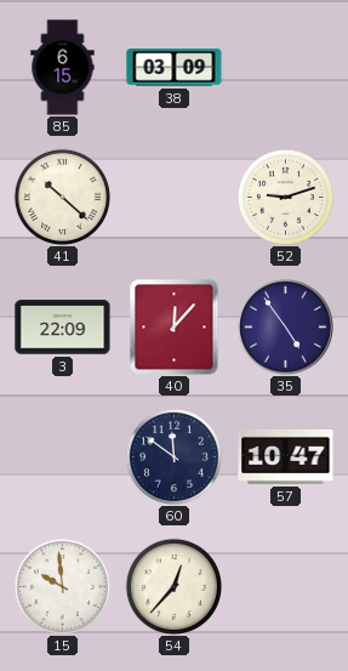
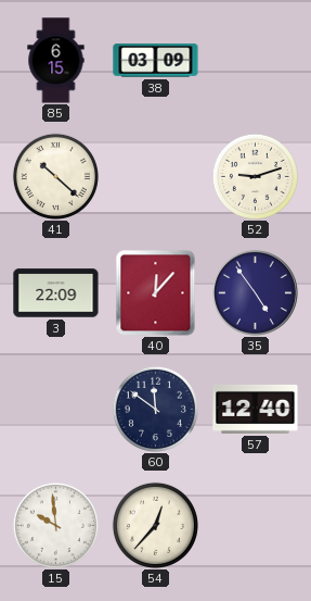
57: 10:47 -> 12:40
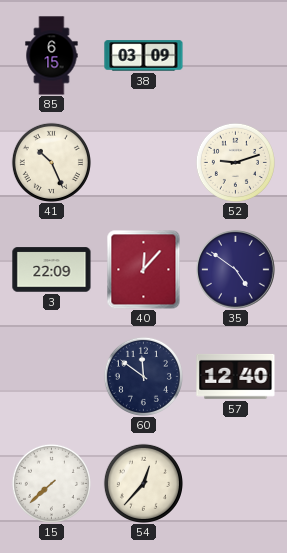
41: 10:22 -> 10:26
35: 4:54 -> 4:51
15: 9:59 -> 7:38
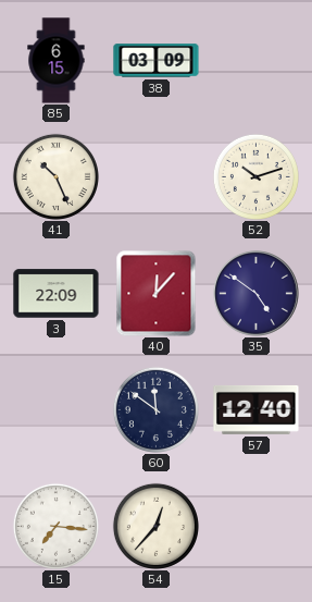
52: 9:12 -> 10:12
15: 7:38 -> 7:16
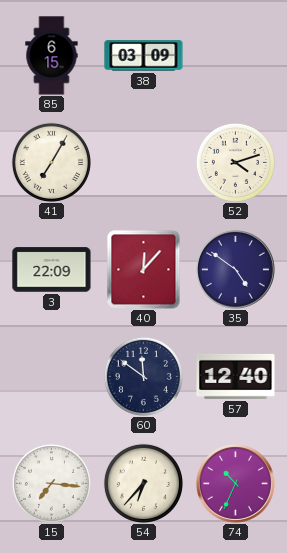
41: 10:26 -> 7:05
52: 10:12 -> 4:12
54: 12:37 -> 6:37
74: none -> 10:34
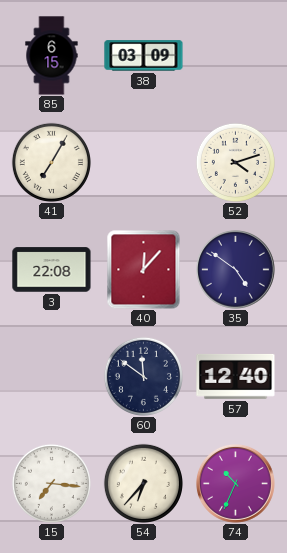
3: 22:09 -> 22:08
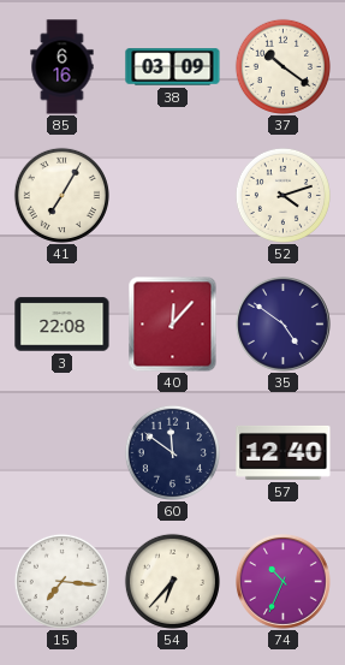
85: 6:15 -> 6:16
37: none -> 10:21
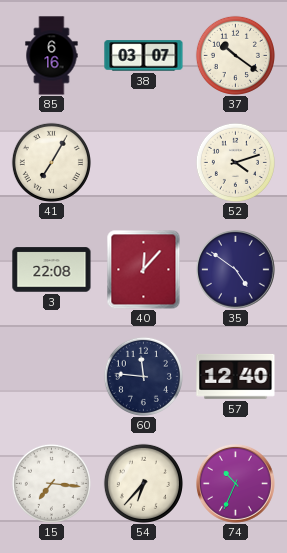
38: 03:09 -> 03:07
60: 11:51 -> 11:46
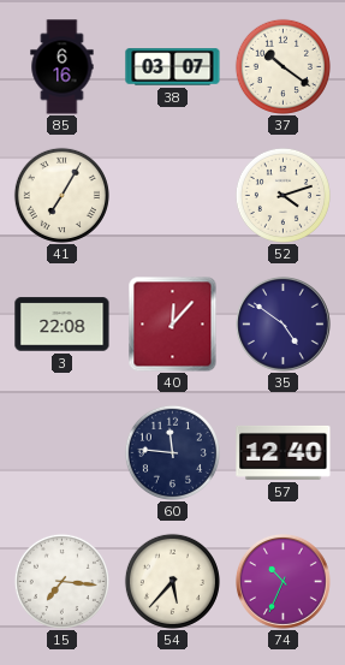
54: 6:37 -> 5:37
